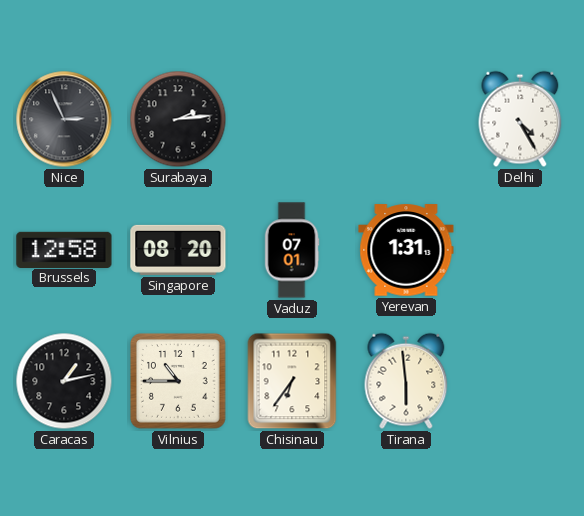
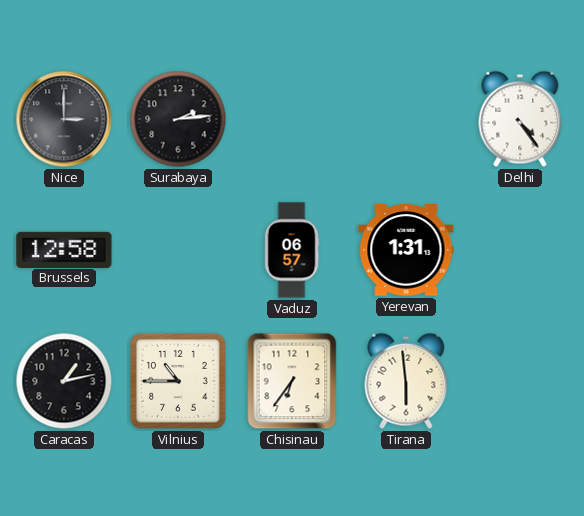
Nice: 2:56 -> 3:00
Delhi: 4:25 -> 4:24
Singapore: 08:20 -> none
Vaduz: 07:01 -> 06:57
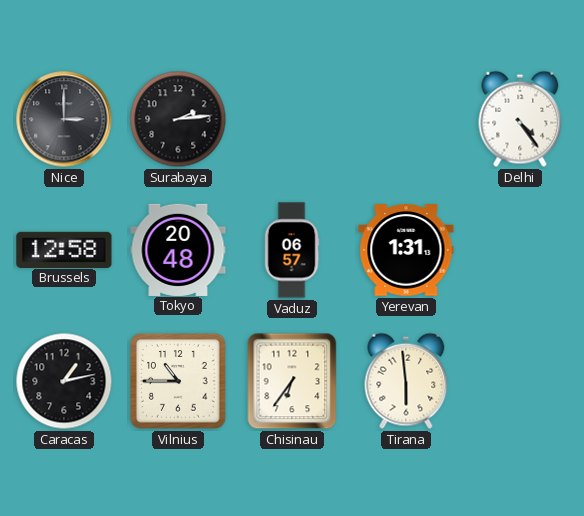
Tokyo: none -> 20:48
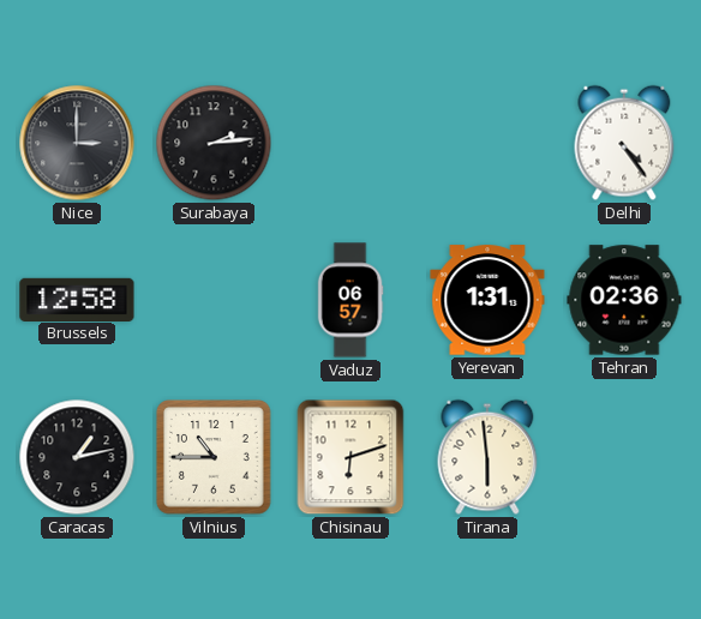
Tokyo: 20:48 -> none
Tehran: none -> 02:36
Chisinau: 6:36 -> 6:12
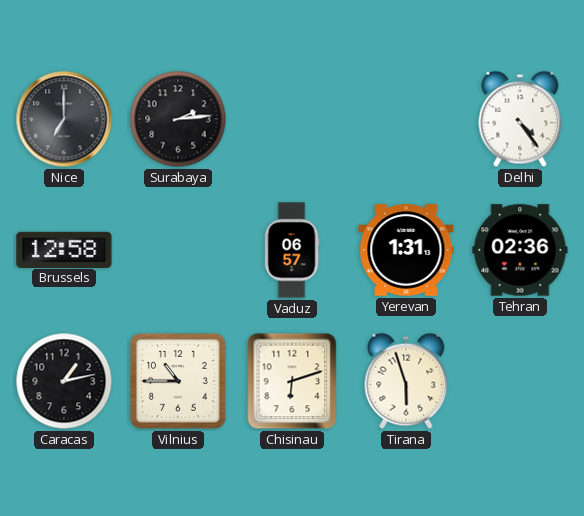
Nice: 3:00 -> 7:00
Tirana: 5:59 -> 5:57
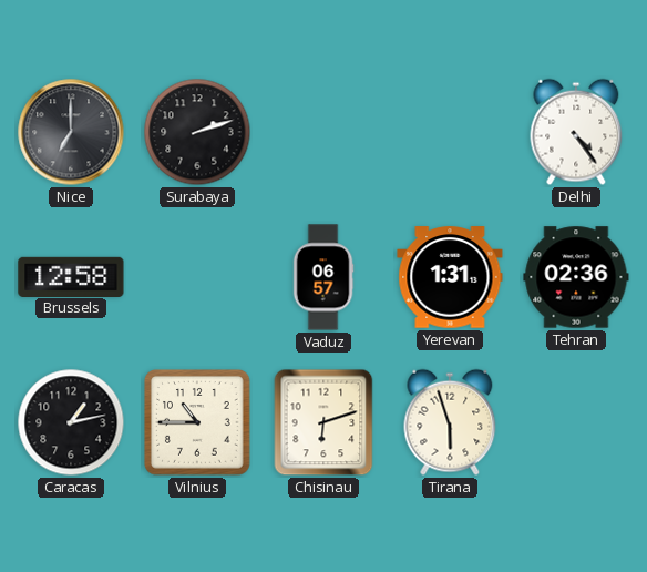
Surabaya: 2:14 -> 2:12
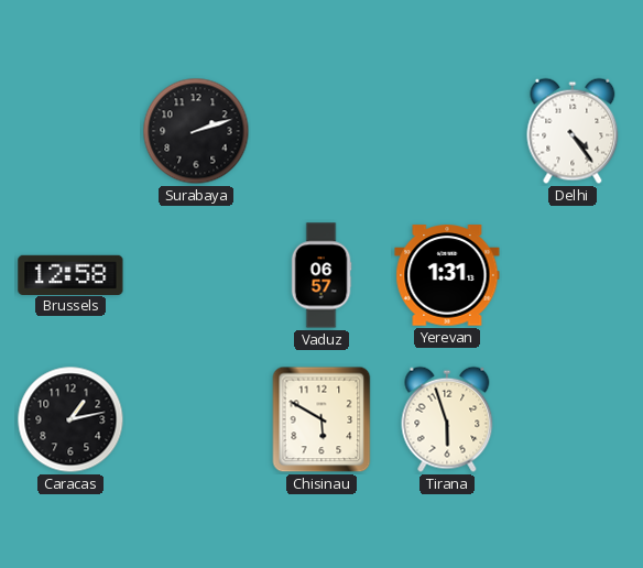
Nice: 7:00 -> none
Tehran: 02:36 -> none
Vilnius: 10:45 -> none
Chisinau: 6:12 -> 5:50
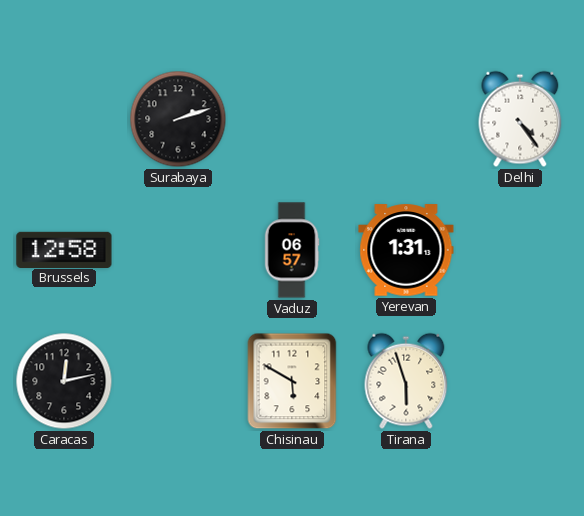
Caracas: 1:13 -> 12:13
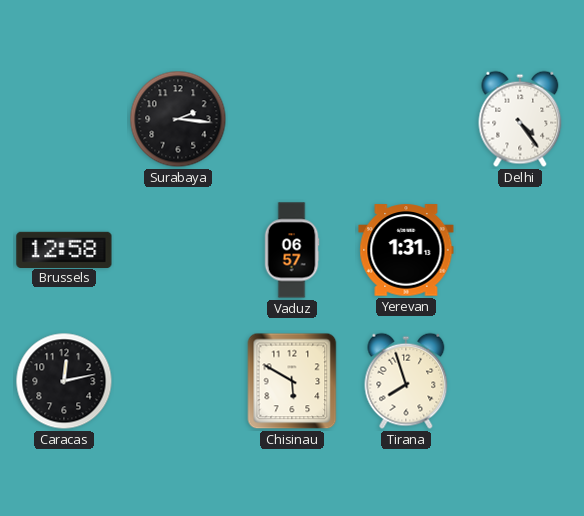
Surabaya: 2:12 -> 2:16
Tirana: 5:57 -> 7:57
